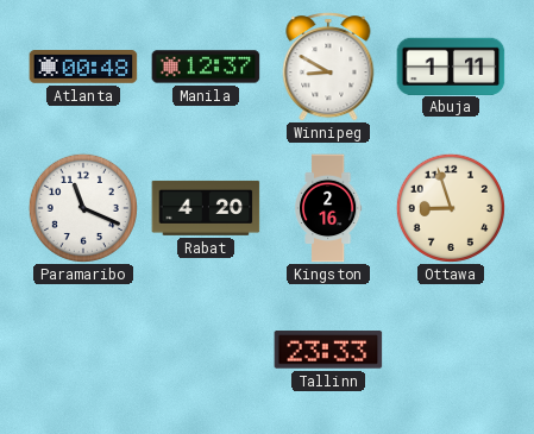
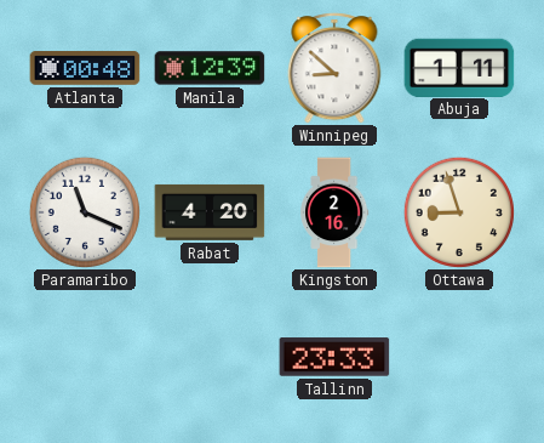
Manila: 12:37 -> 12:39
Winnipeg: 8:50 -> 8:52
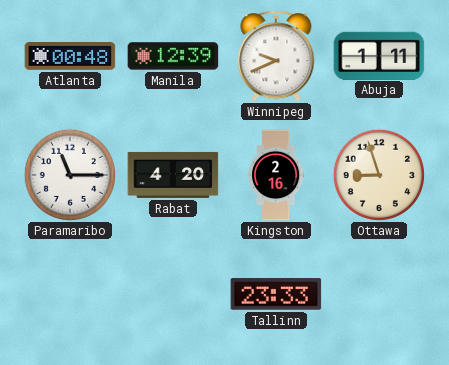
Winnipeg: 8:52 -> 9:41
Paramaribo: 11:19 -> 11:15
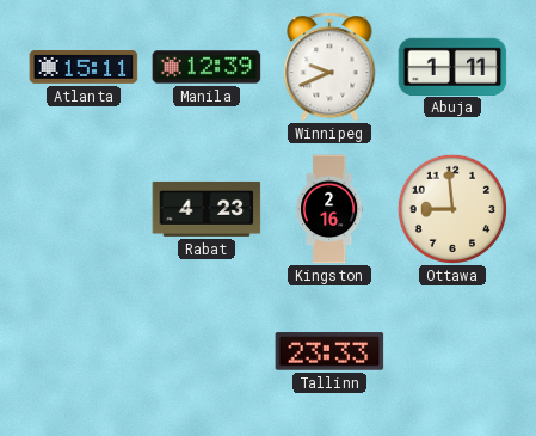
Atlanta: 00:48 -> 15:11
Paramaribo: 11:15 -> none
Rabat: 4:20 -> 4:23
Ottawa: 8:57 -> 8:59
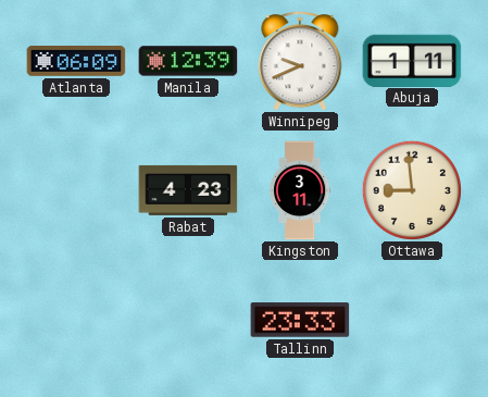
Atlanta: 15:11 -> 06:09
Kingston: 2:16 -> 3:11
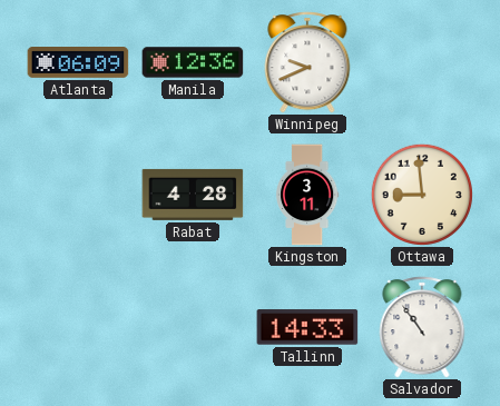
Manila: 12:39 -> 12:36
Abuja: 1:11 -> none
Rabat: 4:23 -> 4:28
Tallinn: 23:33 -> 14:33
Salvador: none -> 10:54
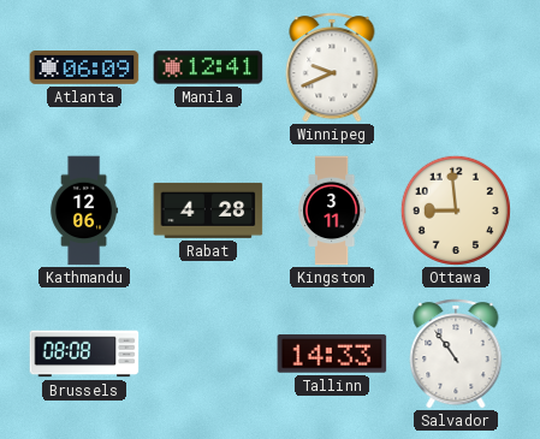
Manila: 12:36 -> 12:41
Kathmandu: none -> 12:06
Brussels: none -> 08:08
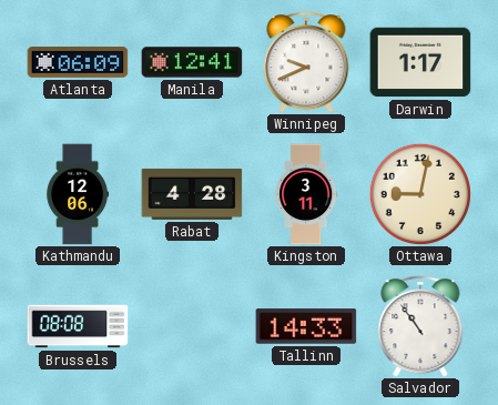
Darwin: none -> 1:17
Ottawa: 8:59 -> 9:02
